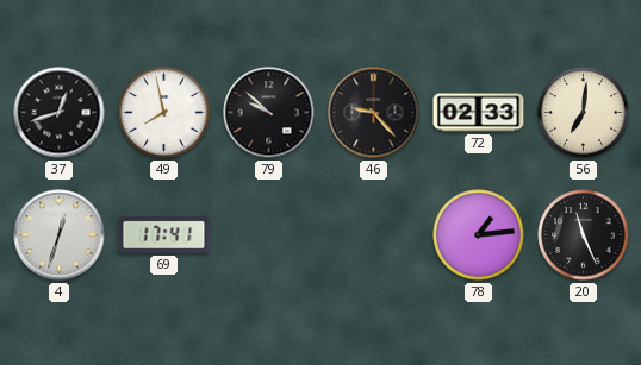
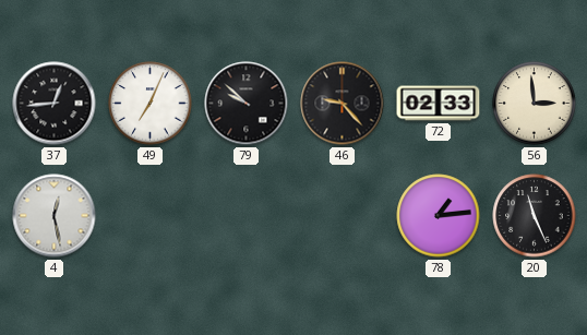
37: 12:42 -> 12:44
49: 7:58 -> 7:04
56: 7:01 -> 2:59
4: 12:33 -> 12:28
69: 17:41 -> none
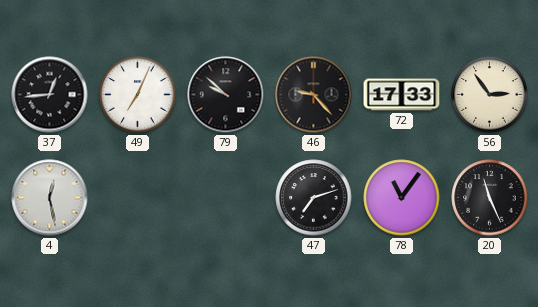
72: 02:33 -> 17:33
56: 2:59 -> 2:54
47: none -> 7:12
78: 1:14 -> 11:06
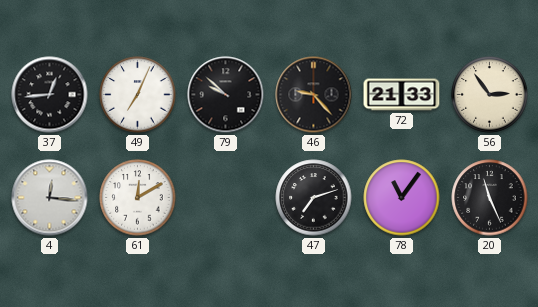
72: 17:33 -> 21:33
4: 12:28 -> 12:16
61: none -> 12:10
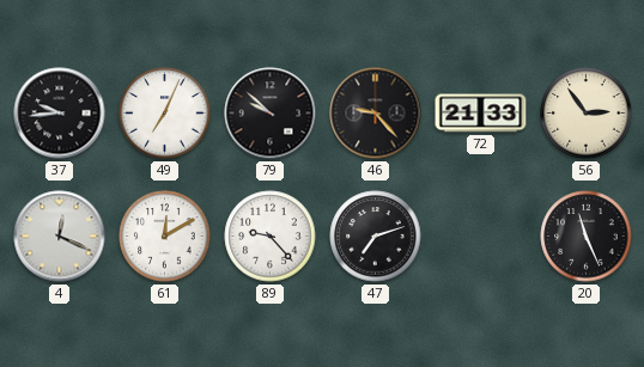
37: 12:44 -> 9:44
4: 12:16 -> 12:19
89: none -> 9:23
78: 11:06 -> none
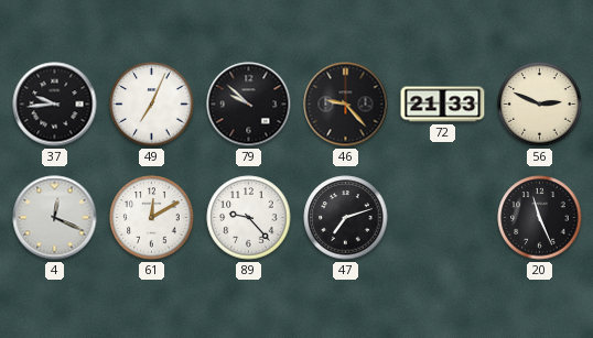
56: 2:54 -> 2:49
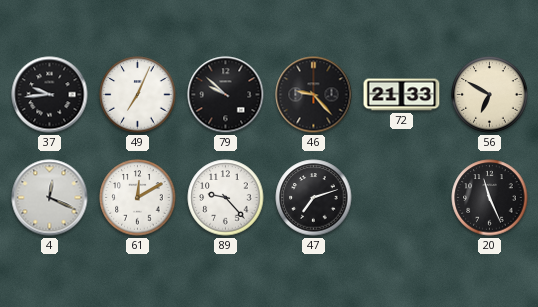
56: 2:49 -> 6:50
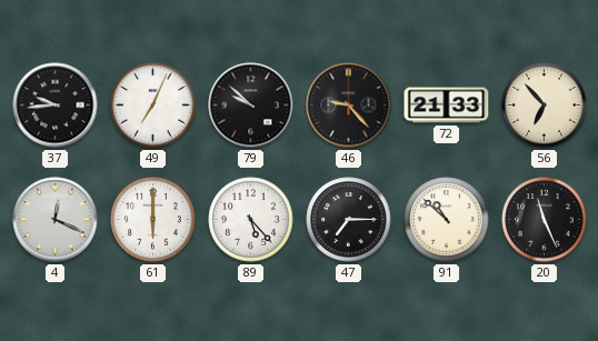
56: 6:50 -> 6:53
61: 12:10 -> 6:00
89: 9:23 -> 5:23
47: 7:12 -> 7:15
91: none -> 10:52
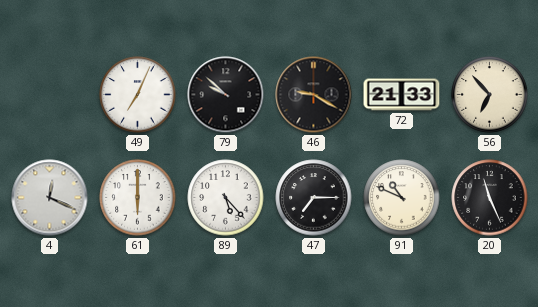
37: 9:44 -> none
46: 9:23 -> 9:20
91: 10:52 -> 10:49
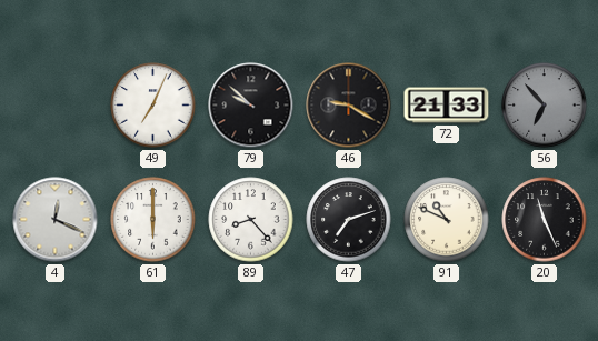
56 dial: cream -> grey
89: 5:23 -> 8:23
47: 7:15 -> 7:12
